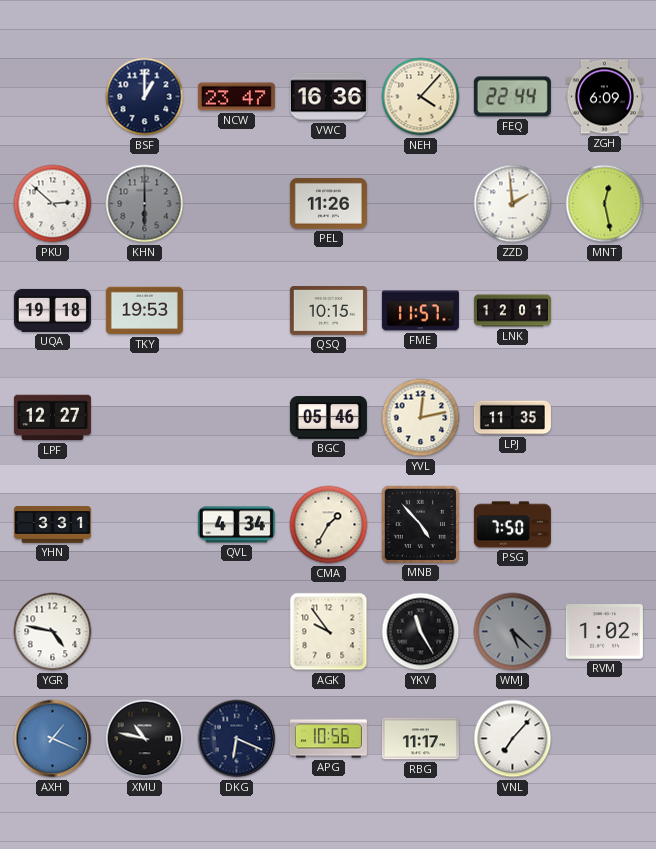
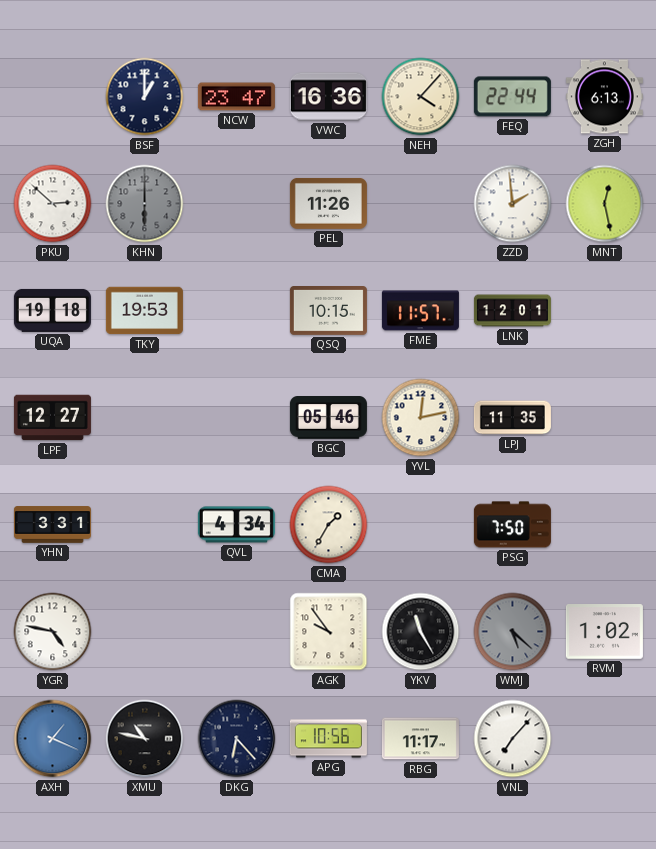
ZGH: 6:09 -> 6:13
MNB: 4:53 -> none
DKG: 6:19 -> 6:23
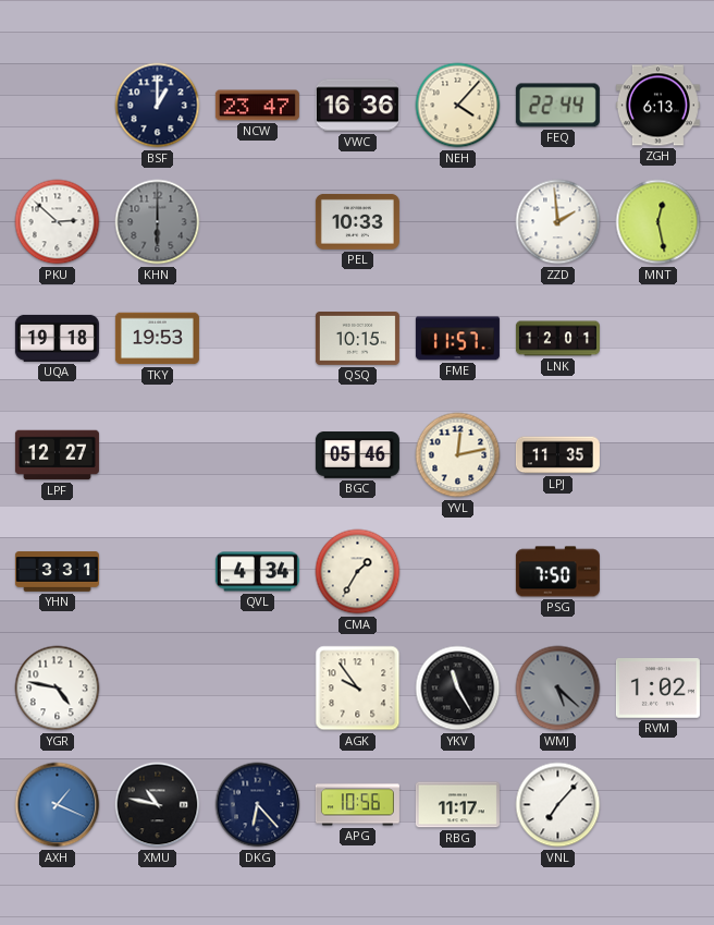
PEL: 11:26 -> 10:33
